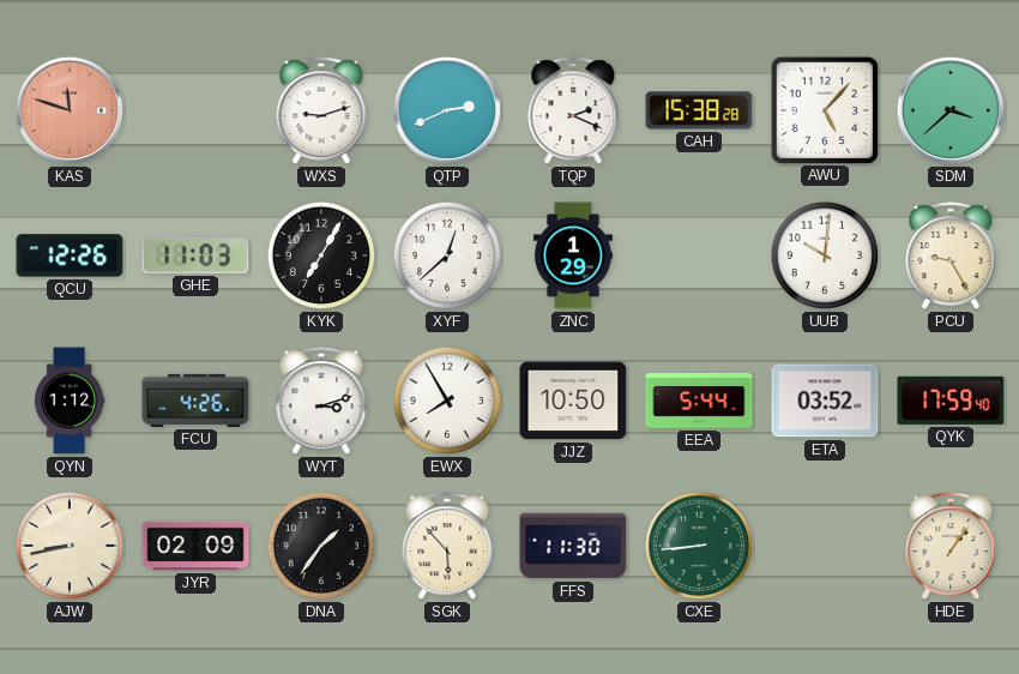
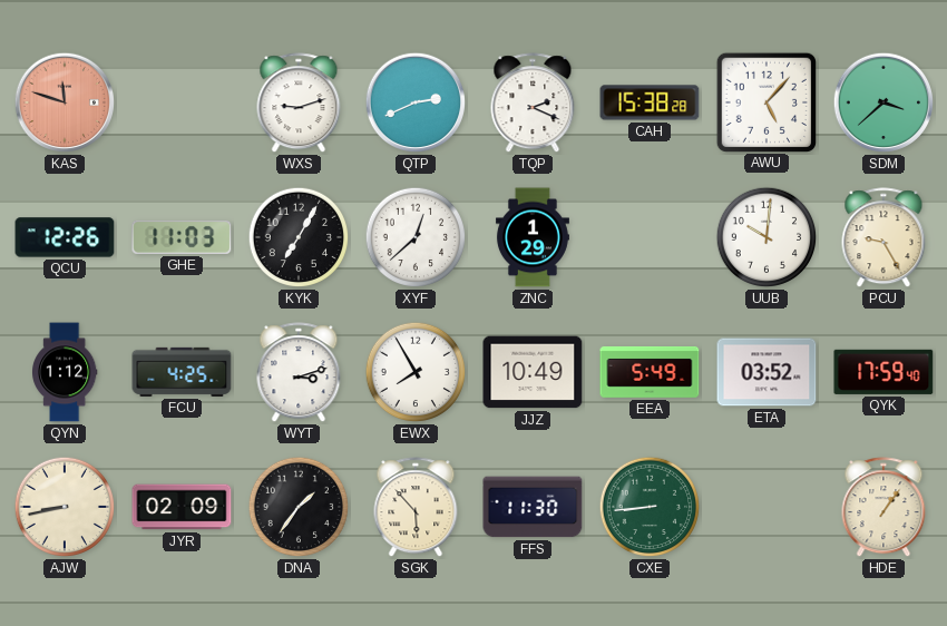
FCU: 4:26 -> 4:25
JJZ: 10:50 -> 10:49
EEA: 5:44 -> 5:49
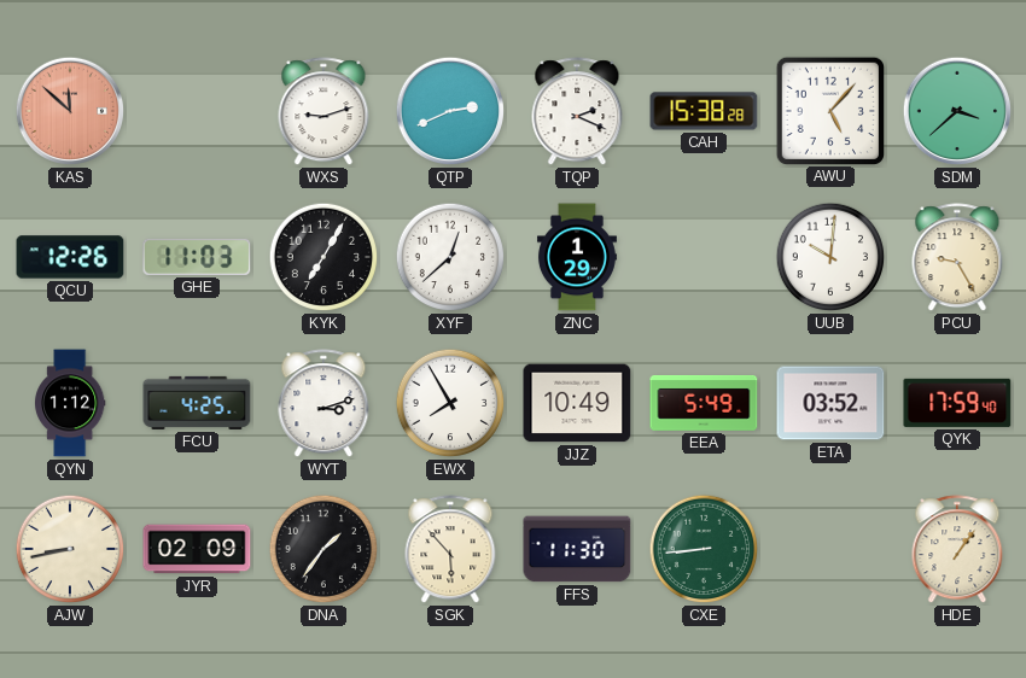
KAS: 11:48 -> 11:52
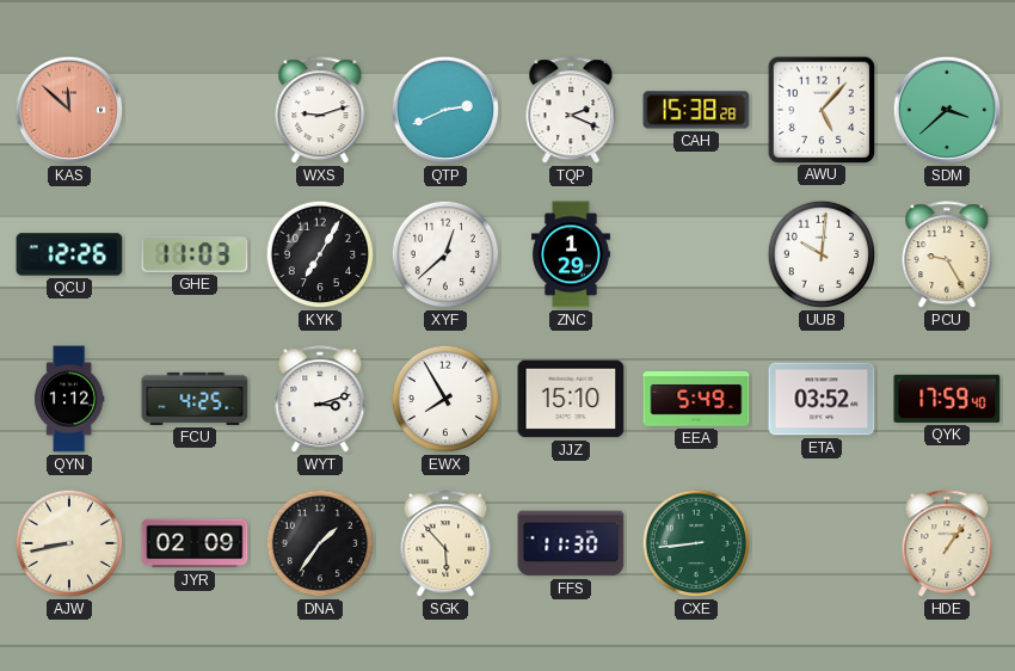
JJZ: 10:49 -> 15:10
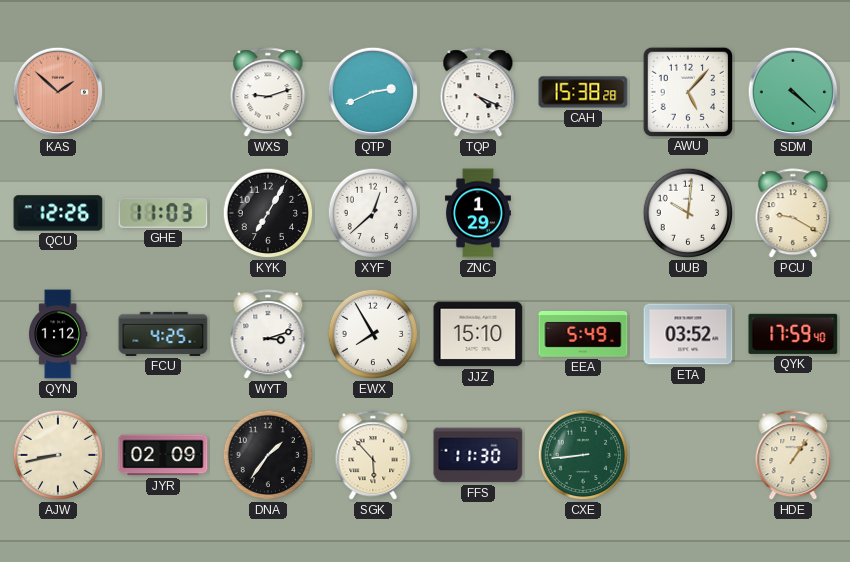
KAS: 11:52 -> 1:52
TQP: 2:19 -> 4:19
SDM: 3:38 -> 4:22
PCU: 9:25 -> 9:20
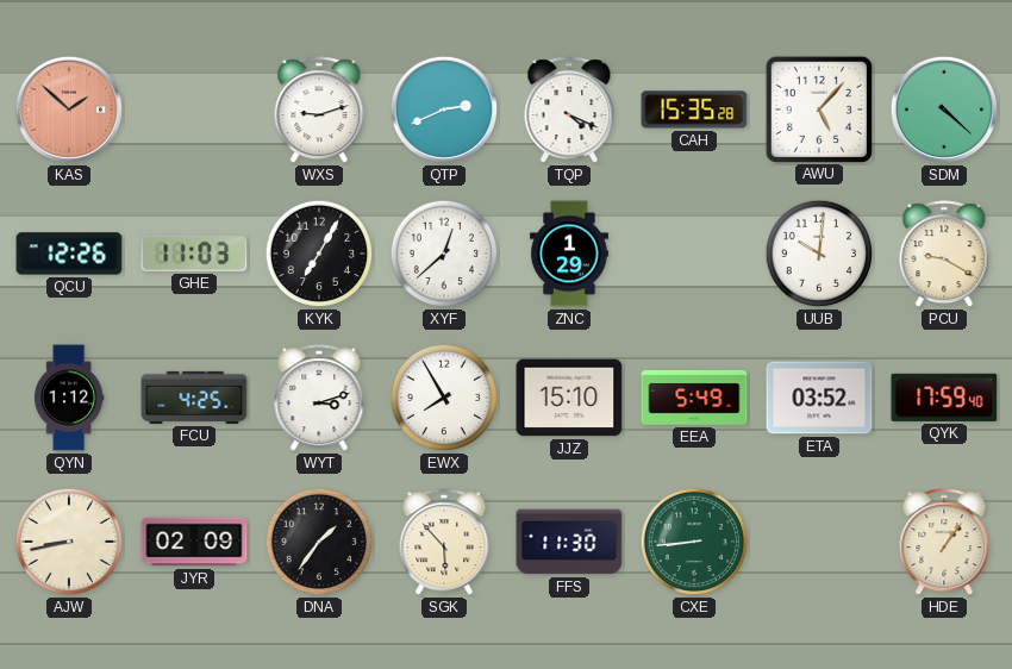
CAH: 15:38 -> 15:35
